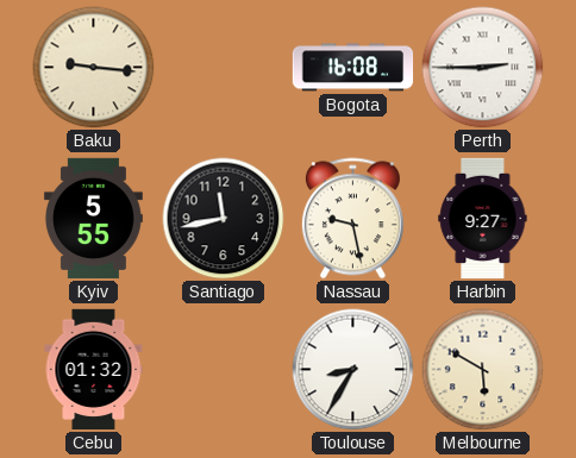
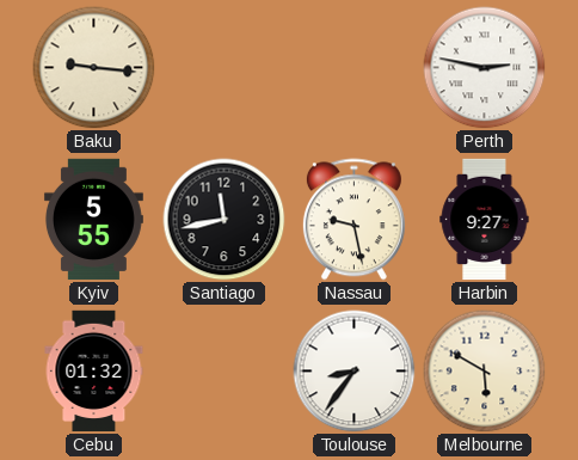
Bogota: 16:08 -> none
Perth: 2:45 -> 2:47
Toulouse: 8:35 -> 8:36
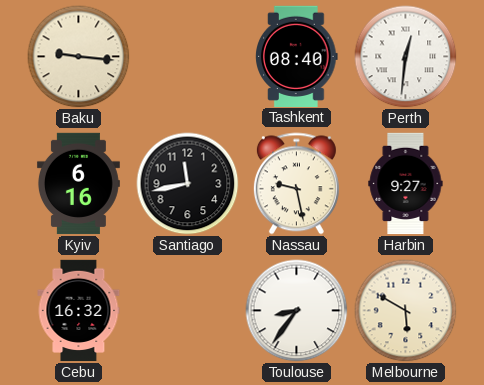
Tashkent: none -> 08:40
Perth: 2:47 -> 12:31
Kyiv: 5:55 -> 6:16
Cebu: 01:32 -> 16:32
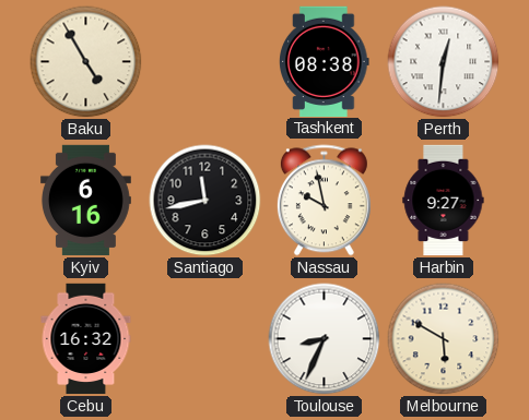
Baku: 9:16 -> 4:55
Tashkent: 08:40 -> 08:38
Nassau: 9:28 -> 9:58
Toulouse: 8:36 -> 8:34
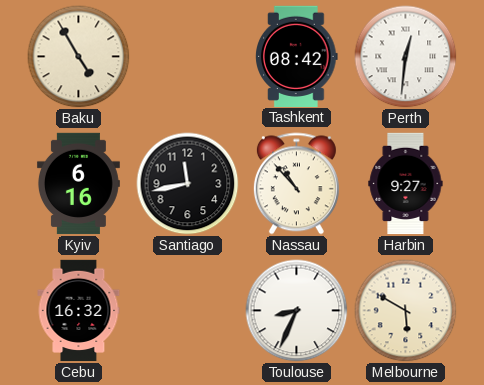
Tashkent: 08:38 -> 08:42
Nassau: 9:58 -> 10:53
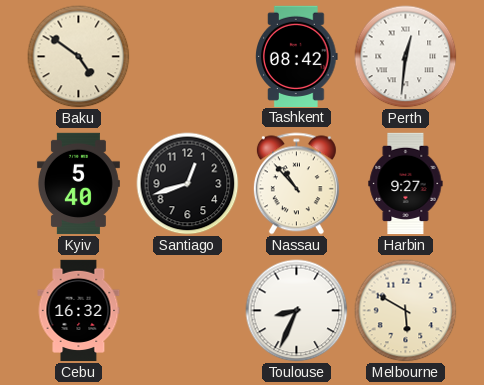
Baku: 4:55 -> 4:51
Kyiv: 6:16 -> 5:40
Santiago: 11:43 -> 12:42
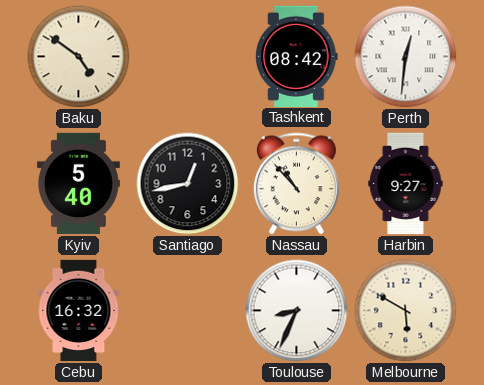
Santiago: 12:42 -> 12:43
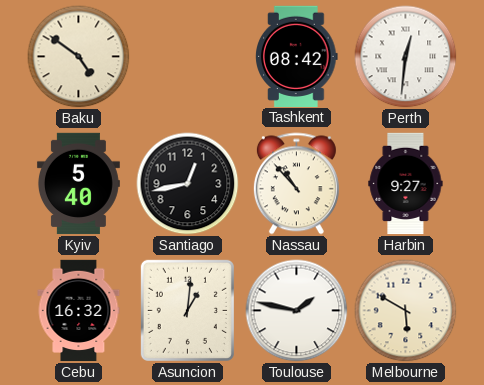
Asuncion: none -> 1:01
Toulouse: 8:34 -> 1:47
